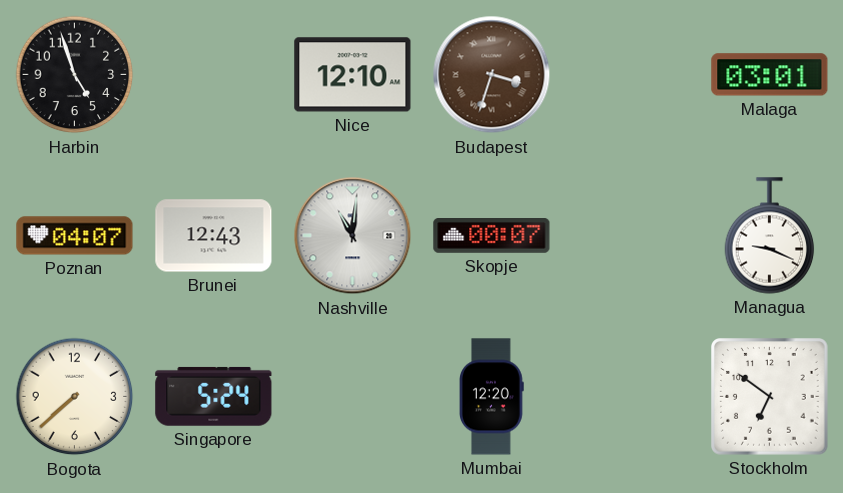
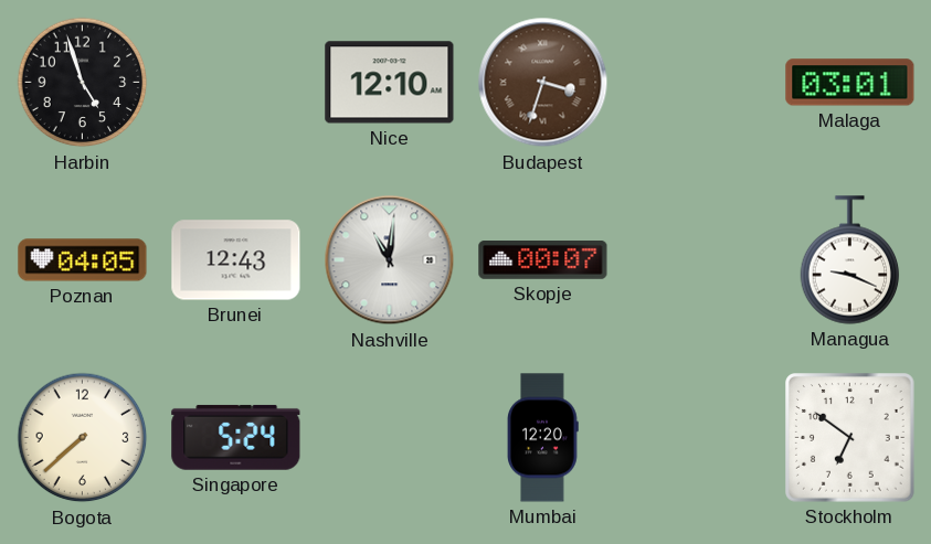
Poznan: 04:07 -> 04:05
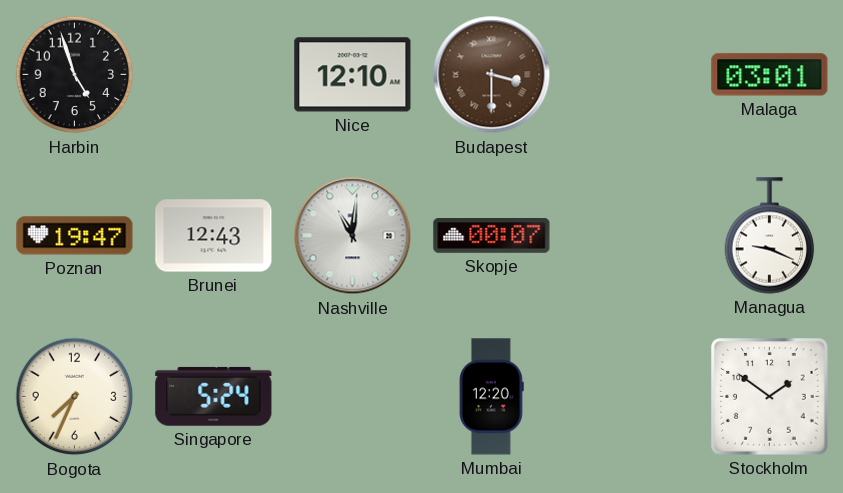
Budapest: 3:33 -> 3:30
Poznan: 04:05 -> 19:47
Bogota: 7:38 -> 7:34
Stockholm: 6:51 -> 1:51
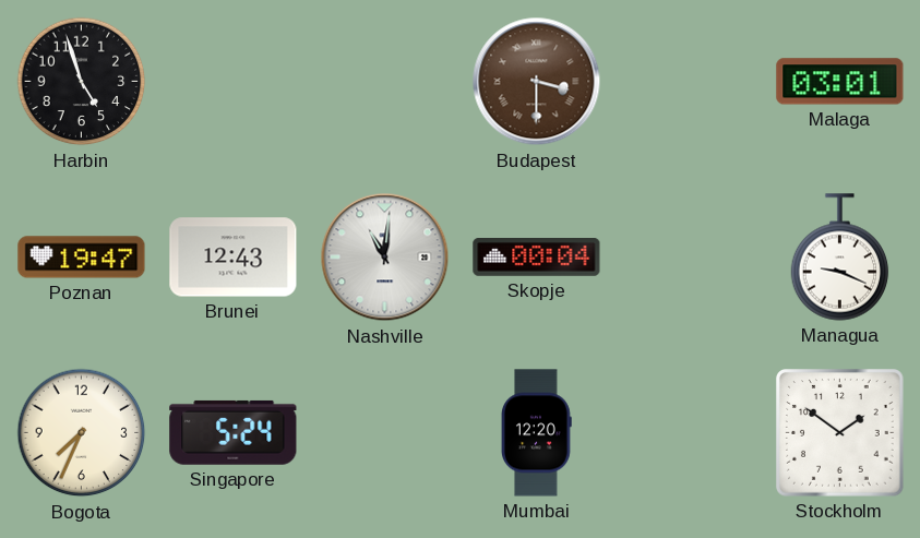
Nice: 12:10 -> none
Skopje: 00:07 -> 00:04
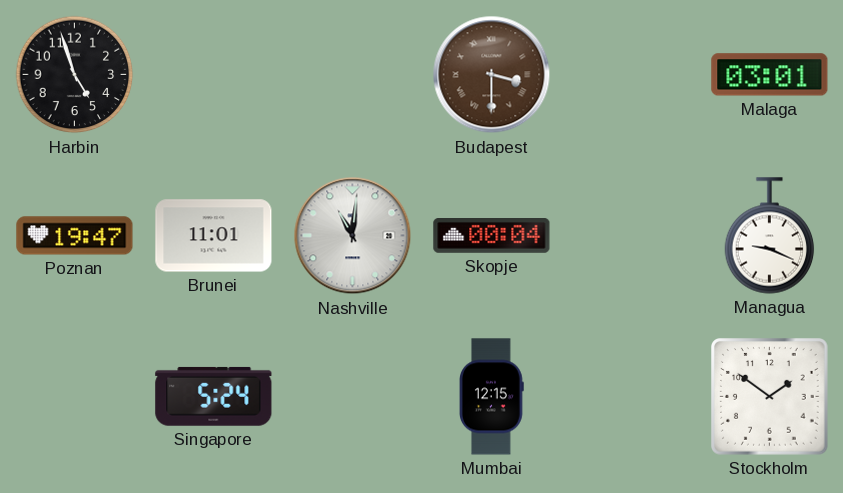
Brunei: 12:43 -> 11:01
Bogota: 7:34 -> none
Mumbai: 12:20 -> 12:15
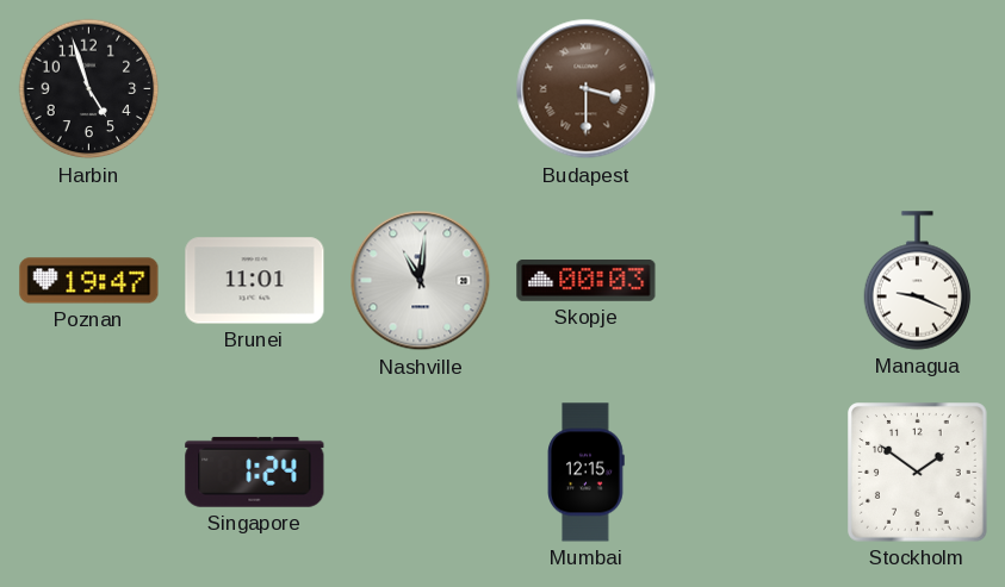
Malaga: 03:01 -> none
Skopje: 00:04 -> 00:03
Singapore: 5:24 -> 1:24
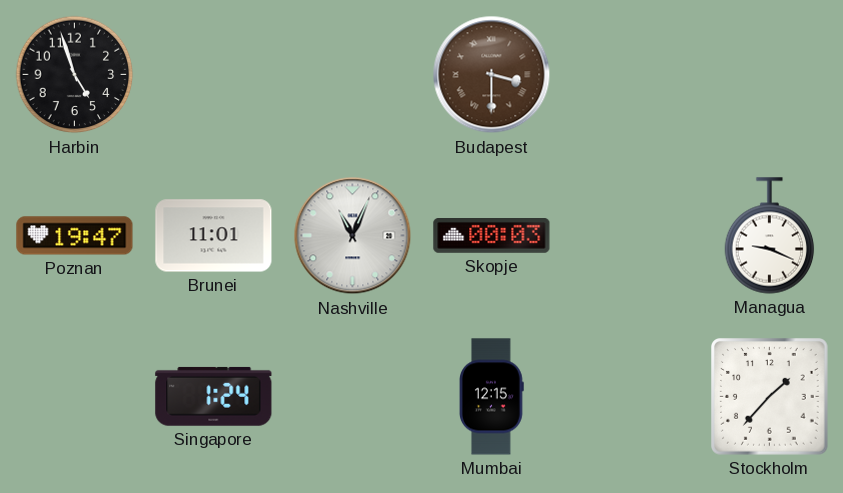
Nashville: 11:01 -> 11:04
Stockholm: 1:51 -> 1:37
